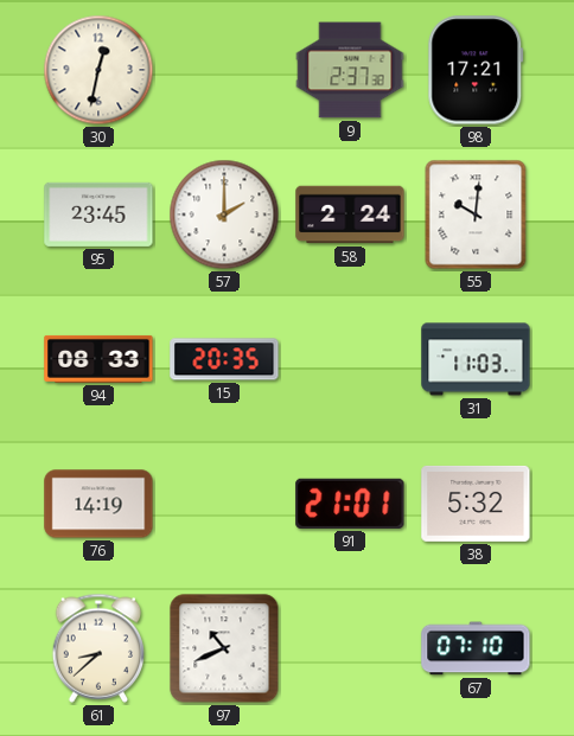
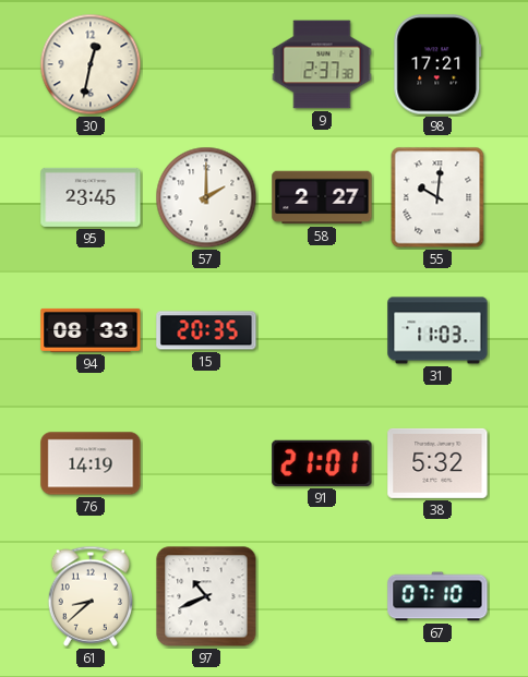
58: 2:24 -> 2:27
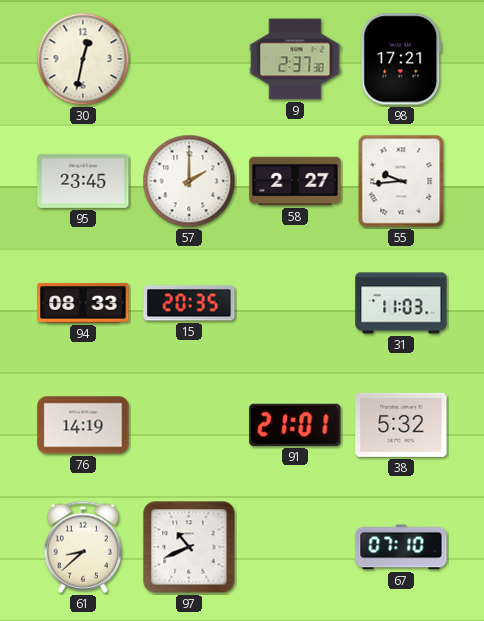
55: 10:01 -> 9:44
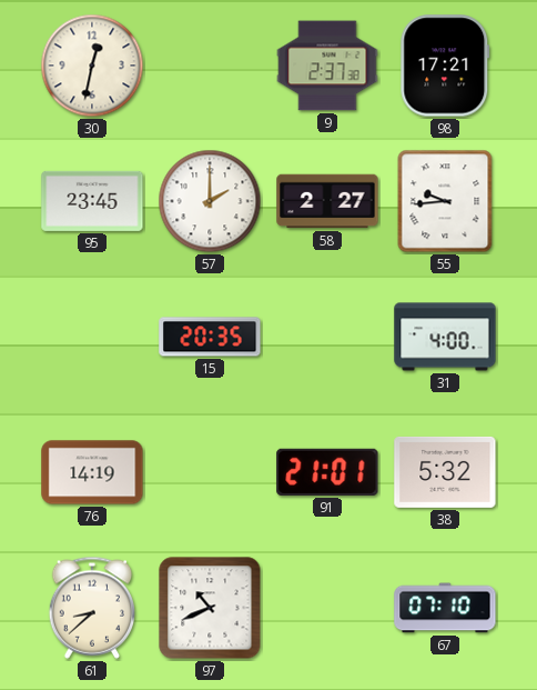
94: 08:33 -> none
31: 11:03 -> 4:00
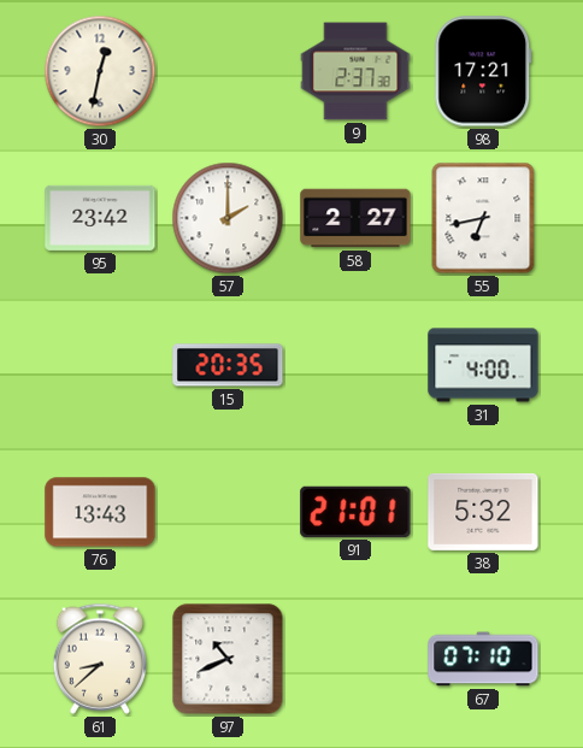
95: 23:45 -> 23:42
55: 9:44 -> 6:43
76: 14:19 -> 13:43
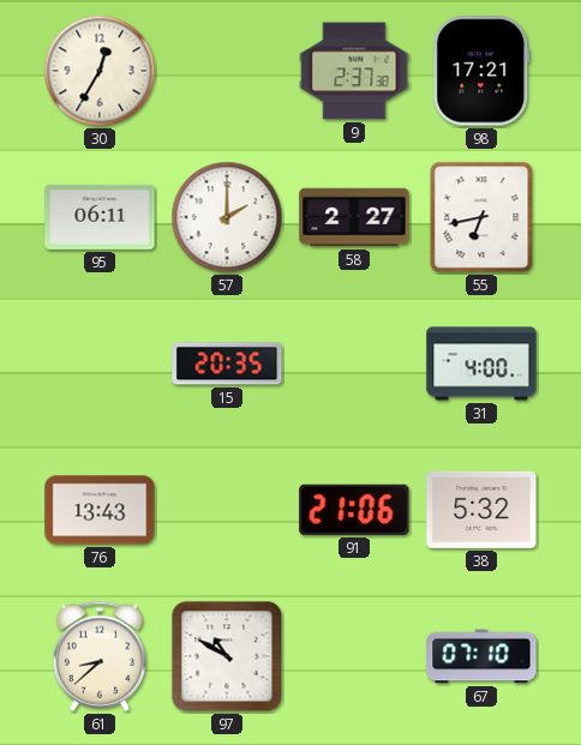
30: 12:32 -> 12:35
95: 23:42 -> 06:11
91: 21:01 -> 21:06
97: 10:41 -> 10:50
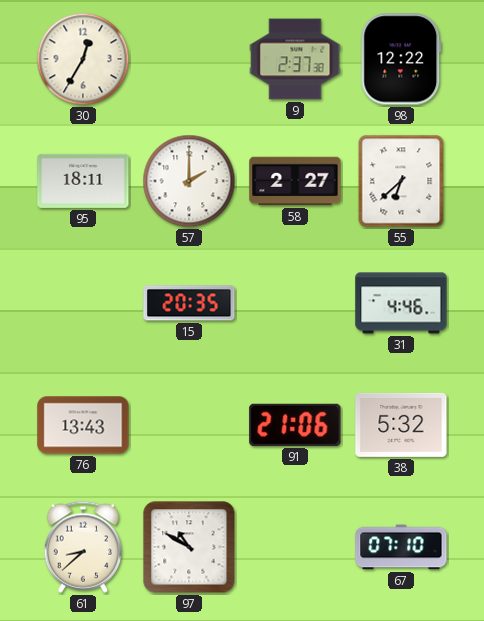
98: 17:21 -> 12:22
95: 06:11 -> 18:11
55: 6:43 -> 6:38
31: 4:00 -> 4:46
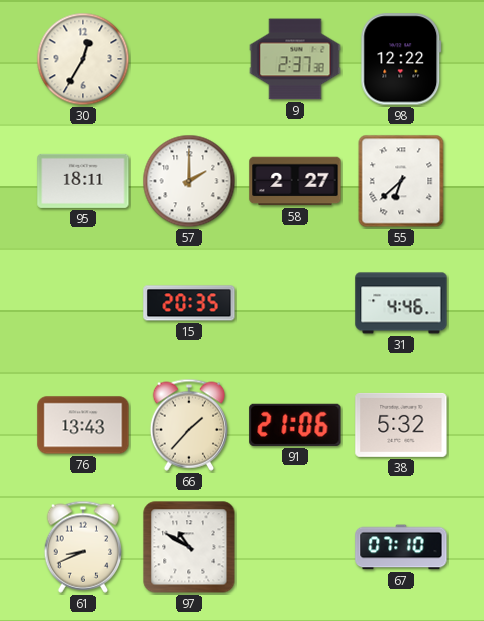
66: none -> 1:37
61: 8:38 -> 8:41
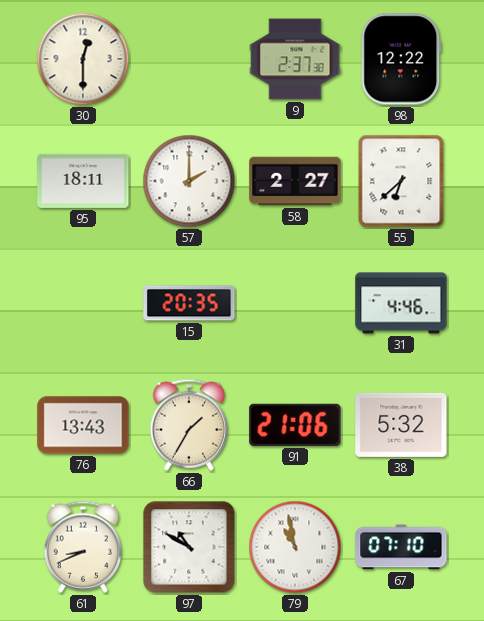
30: 12:35 -> 12:30
66: 1:37 -> 1:35
79: none -> 10:58
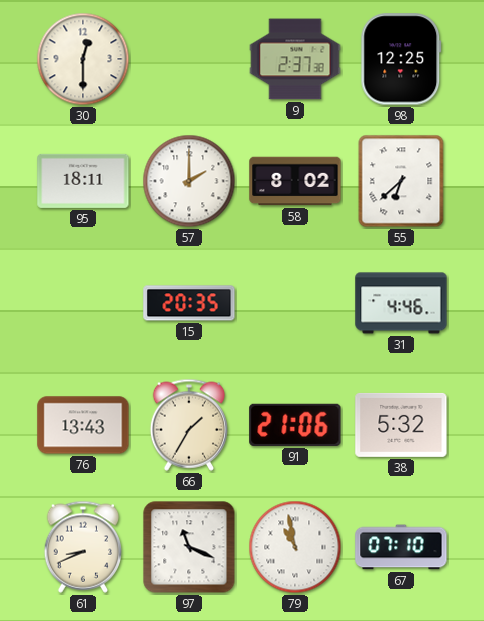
98: 12:22 -> 12:25
58: 2:27 -> 8:02
97: 10:50 -> 11:19
